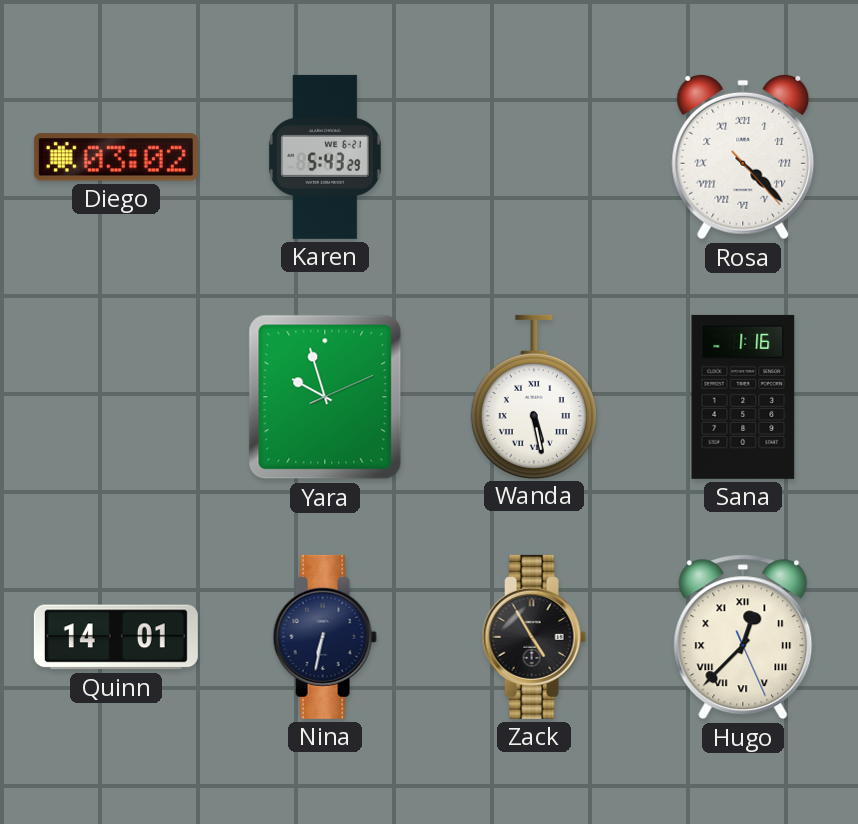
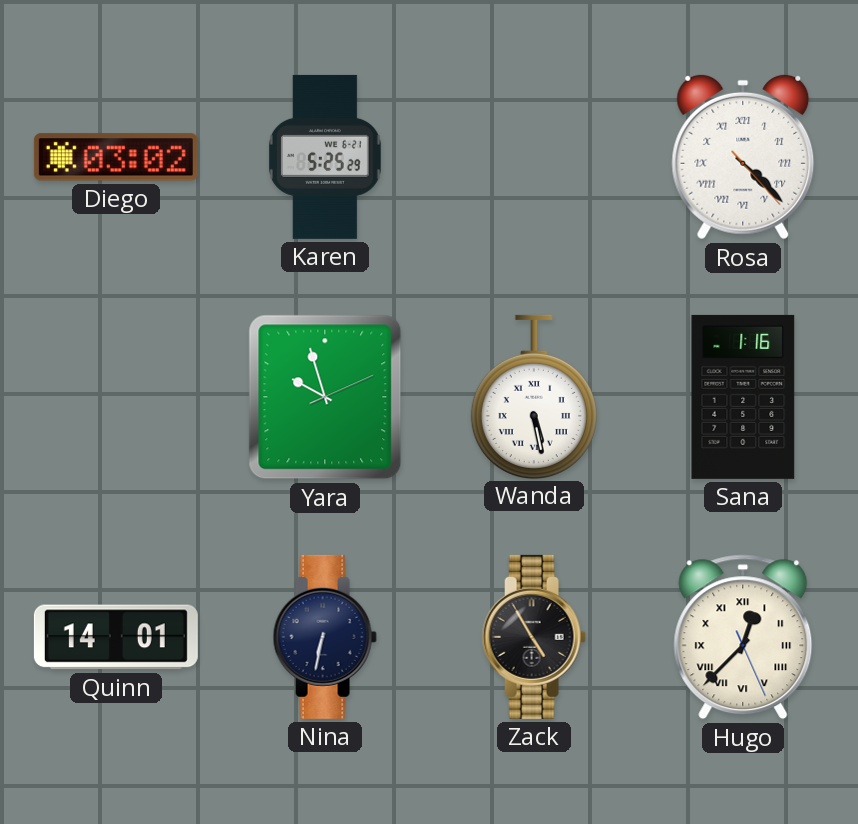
Karen: 5:43 -> 5:25
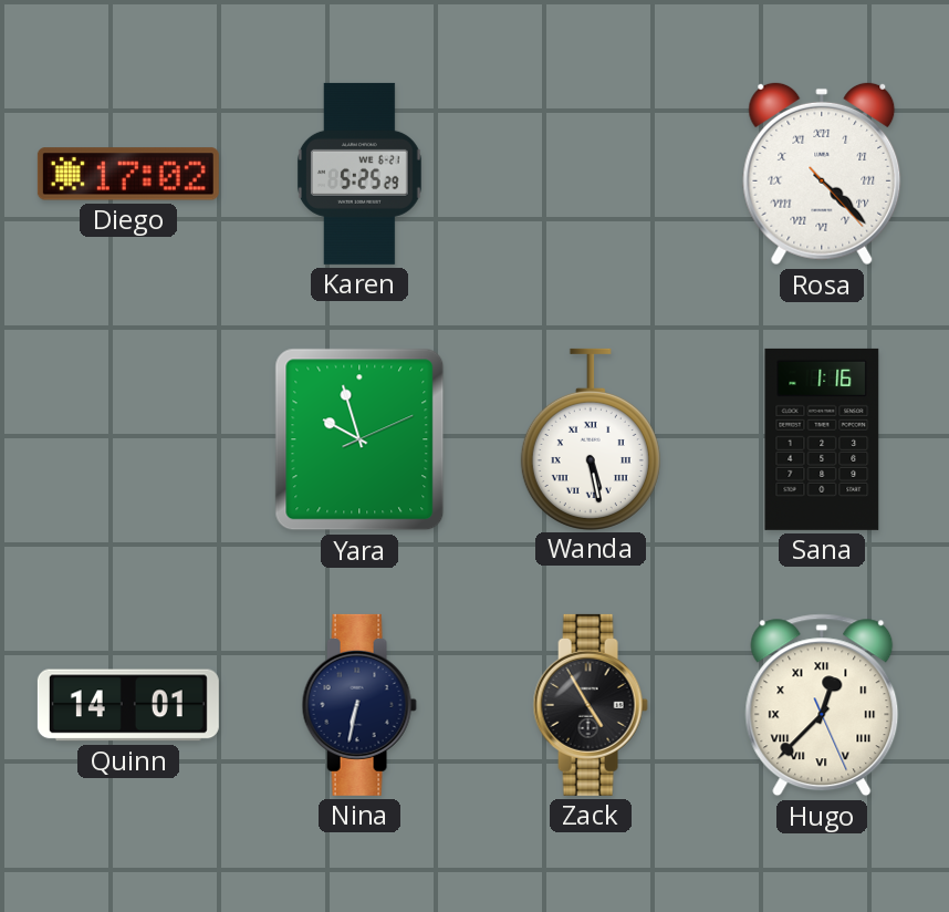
Diego: 03:02 -> 17:02
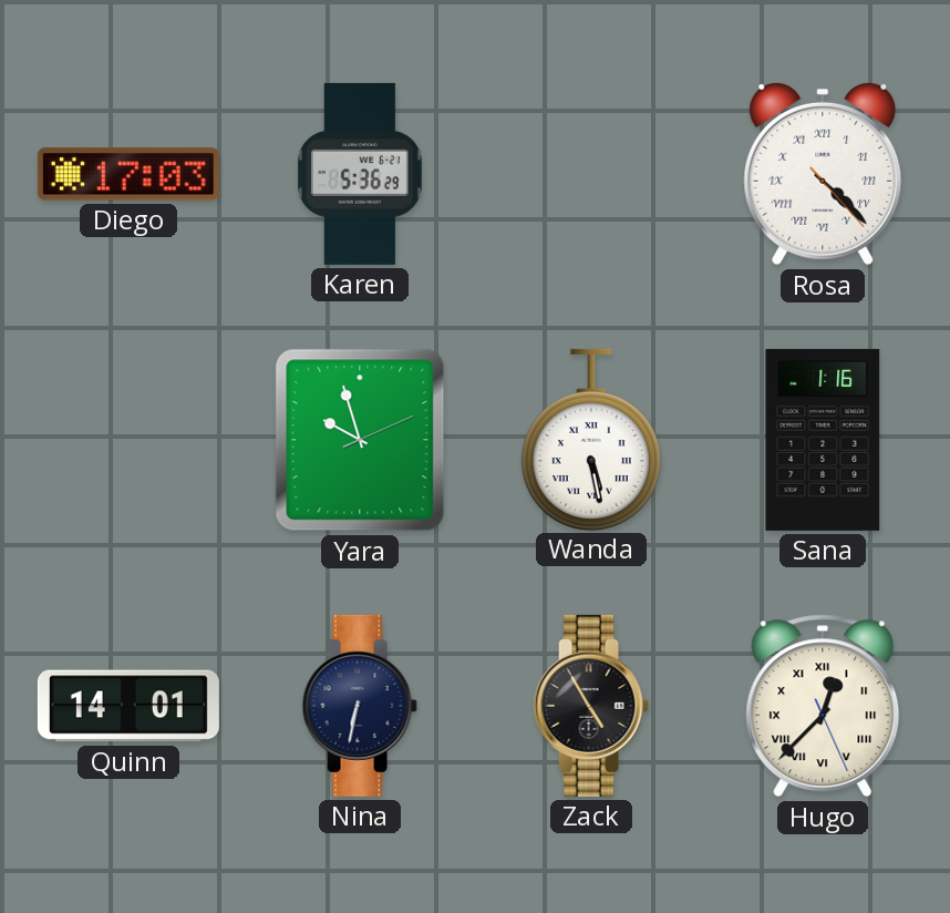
Diego: 17:02 -> 17:03
Karen: 5:25 -> 5:36
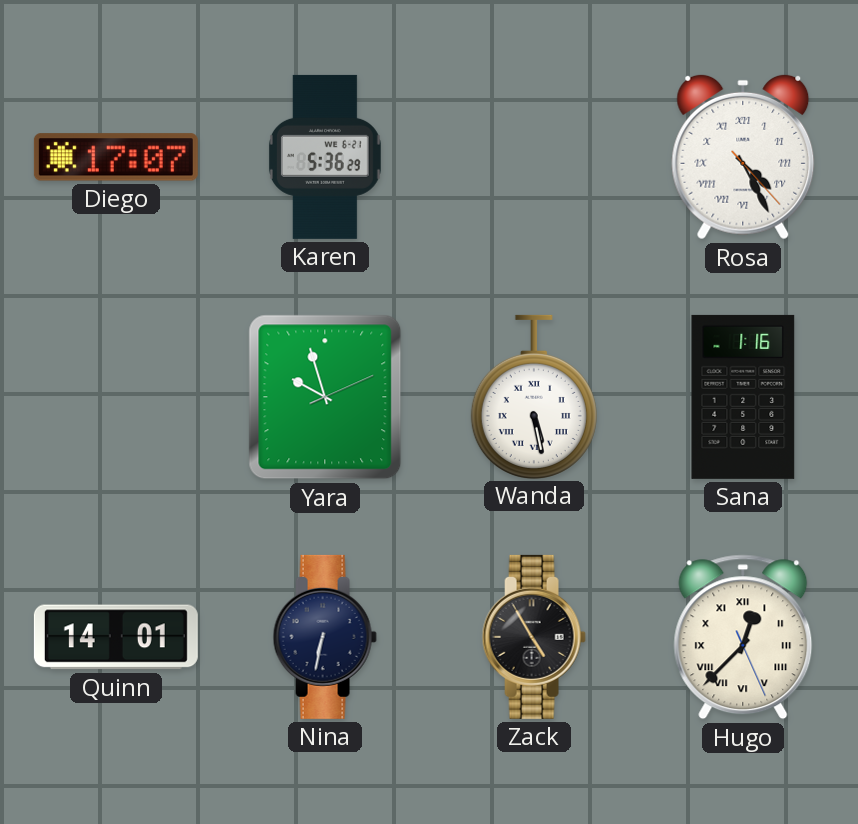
Diego: 17:03 -> 17:07
Rosa: 4:22 -> 4:25
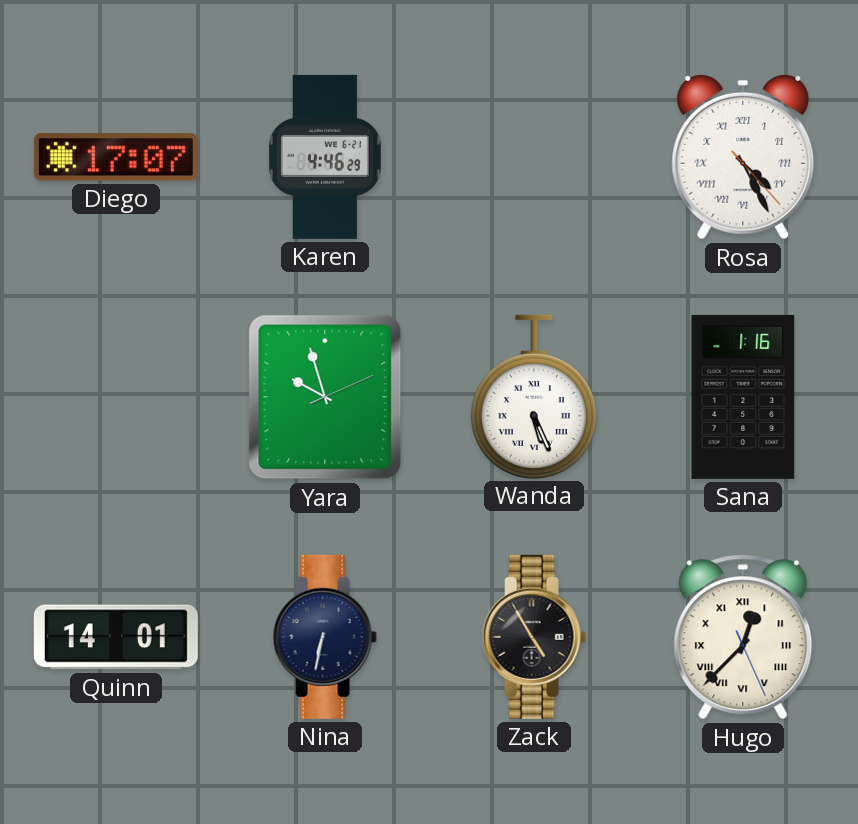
Karen: 5:36 -> 4:46
Wanda: 5:28 -> 5:26
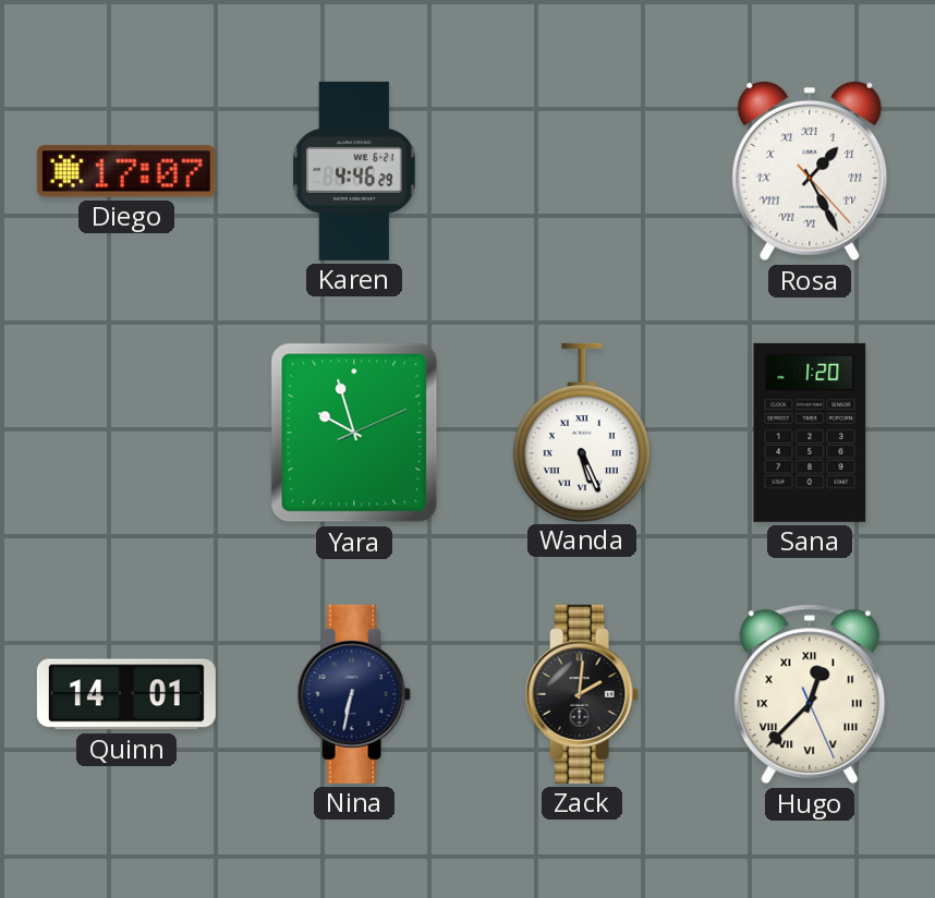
Rosa: 4:25 -> 1:25
Sana: 1:16 -> 1:20
Zack: 4:55 -> 2:01
